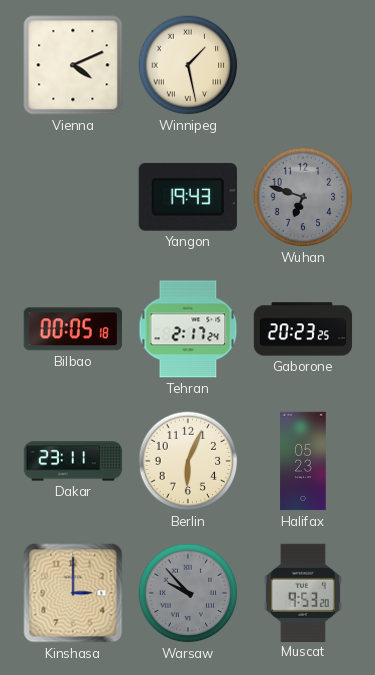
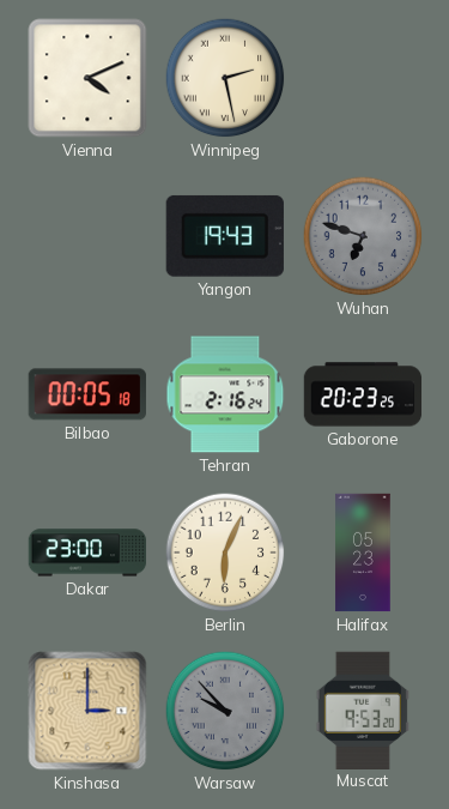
Winnipeg: 1:28 -> 2:28
Tehran: 2:17 -> 2:16
Dakar: 23:11 -> 23:00
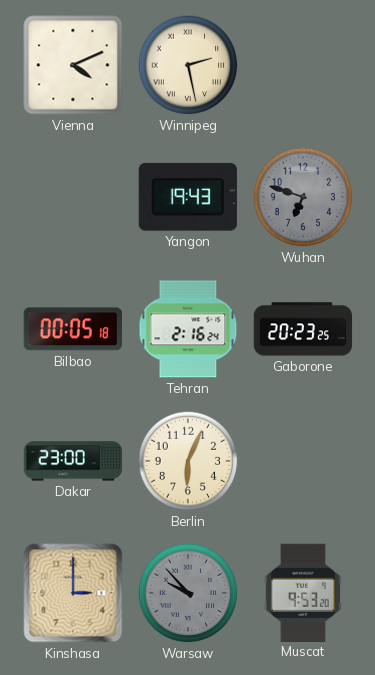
Halifax: 05:23 -> none
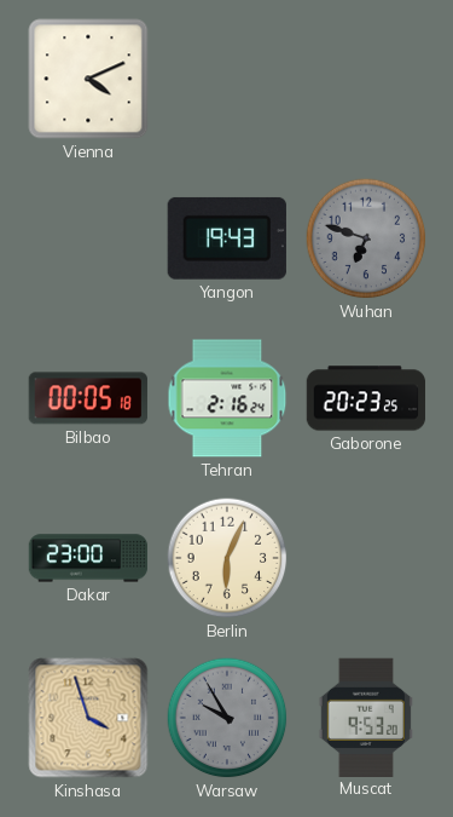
Winnipeg: 2:28 -> none
Kinshasa: 3:00 -> 3:57
Warsaw: 9:53 -> 9:55
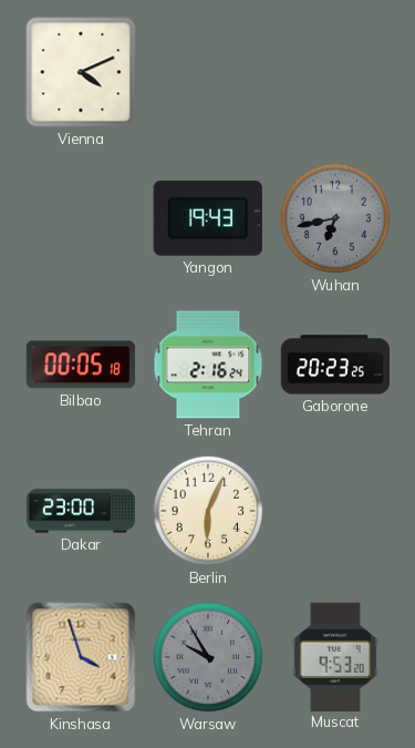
Wuhan: 6:48 -> 6:43
